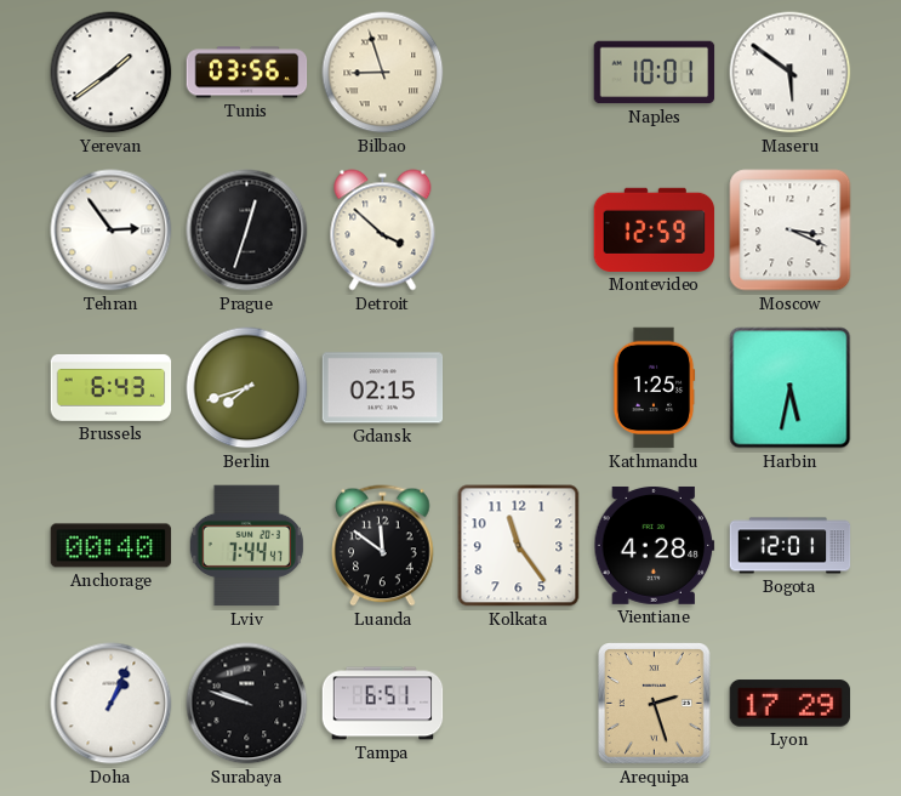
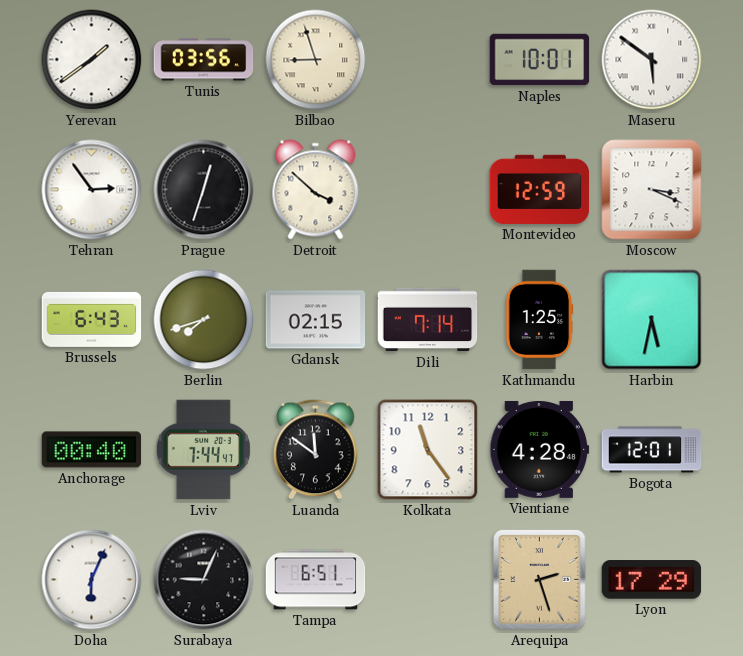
Dili: none -> 7:14
Doha: 1:04 -> 6:04
Surabaya: 9:48 -> 9:04
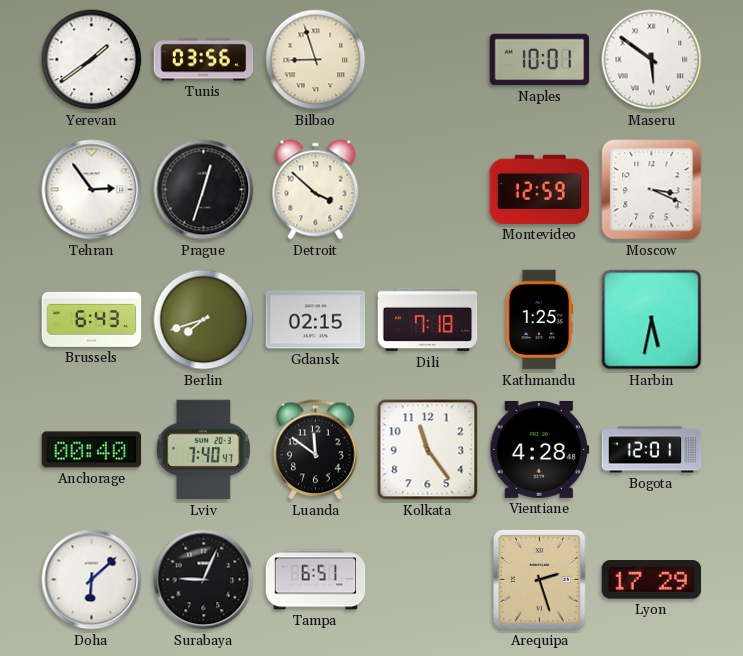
Dili: 7:14 -> 7:18
Lviv: 7:44 -> 7:40
Doha: 6:04 -> 6:08
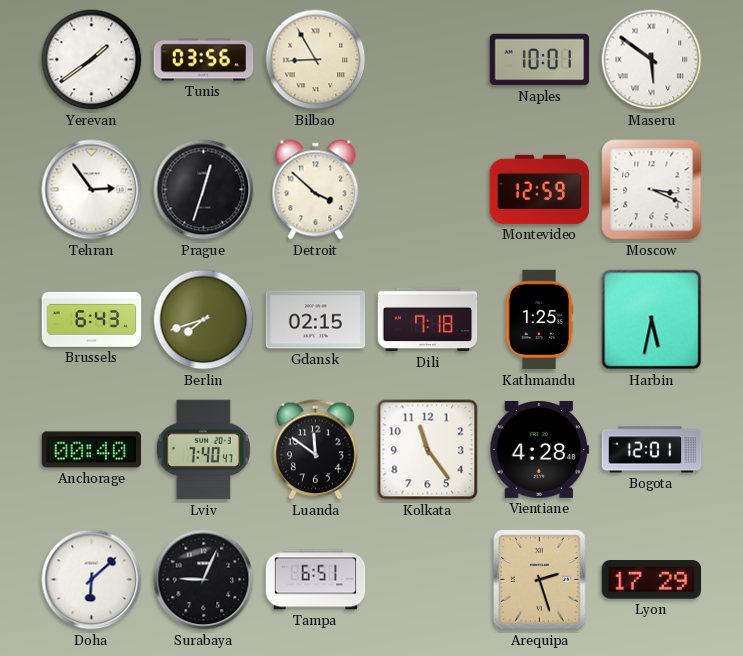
Bilbao: 8:57 -> 8:55
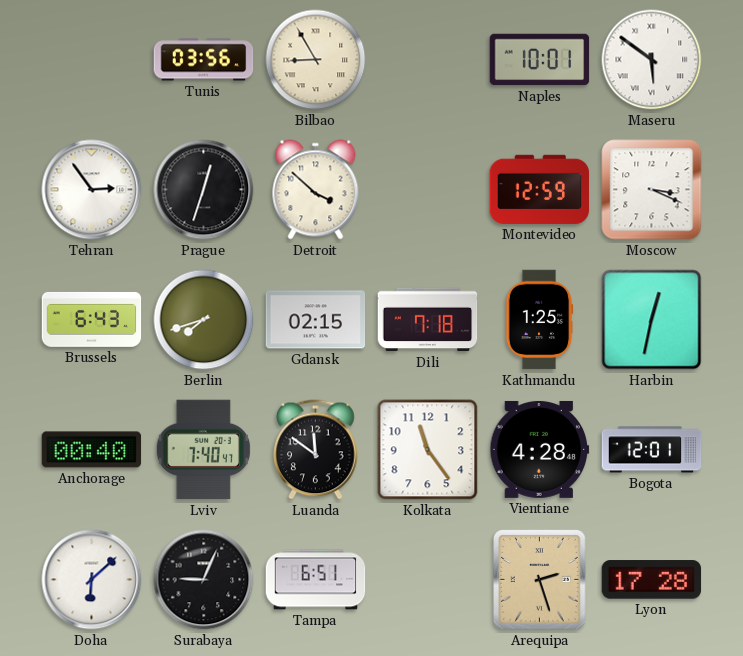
Yerevan: 1:39 -> none
Harbin: 5:32 -> 12:32
Lyon: 17:29 -> 17:28
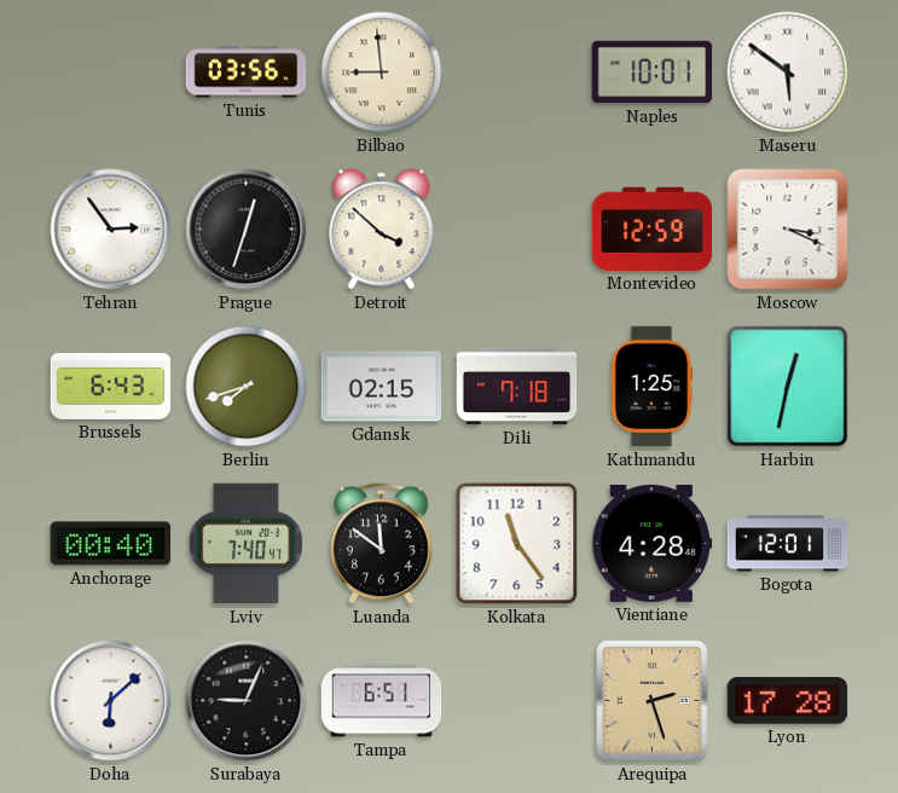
Bilbao: 8:55 -> 8:59
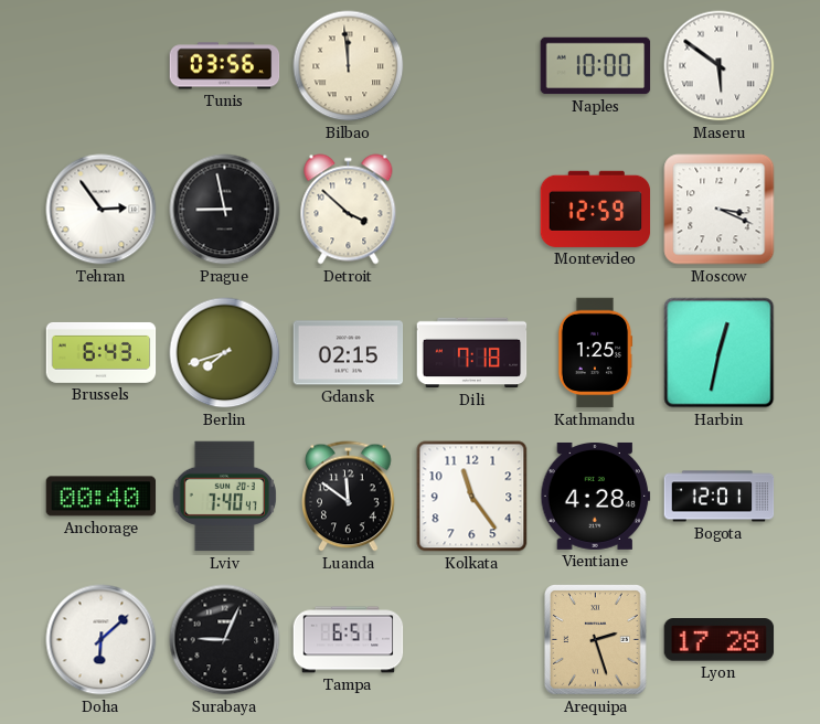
Bilbao: 8:59 -> 11:59
Naples: 10:01 -> 10:00
Prague: 12:33 -> 8:58
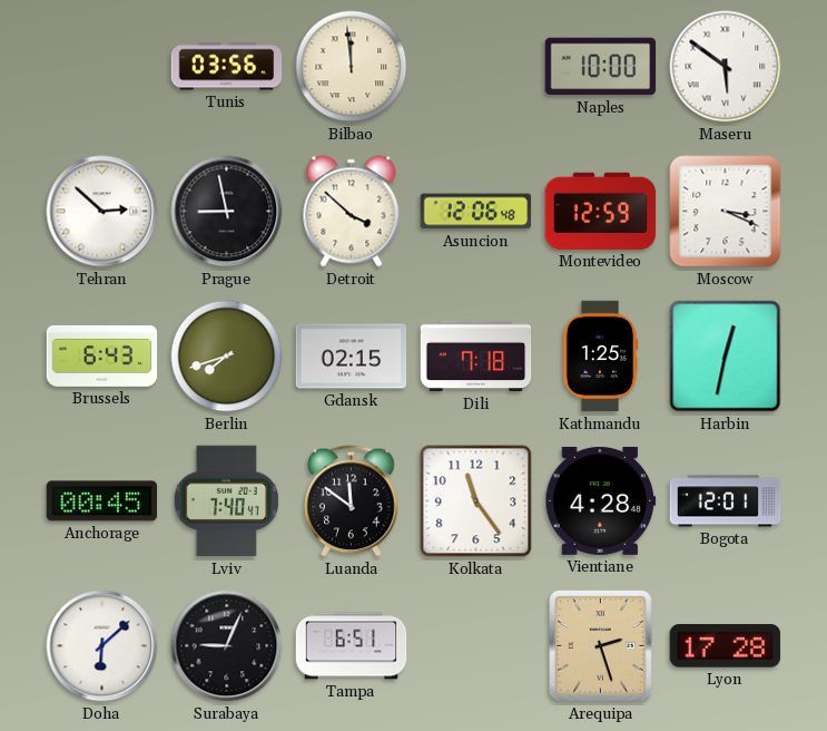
Tehran: 2:54 -> 2:52
Asuncion: none -> 12:06
Anchorage: 00:40 -> 00:45
